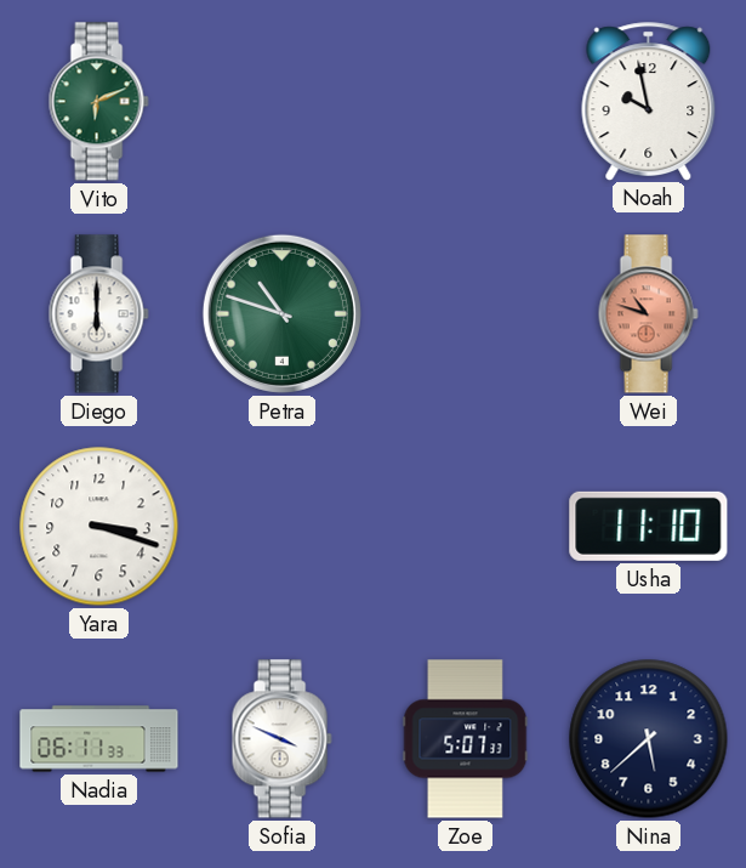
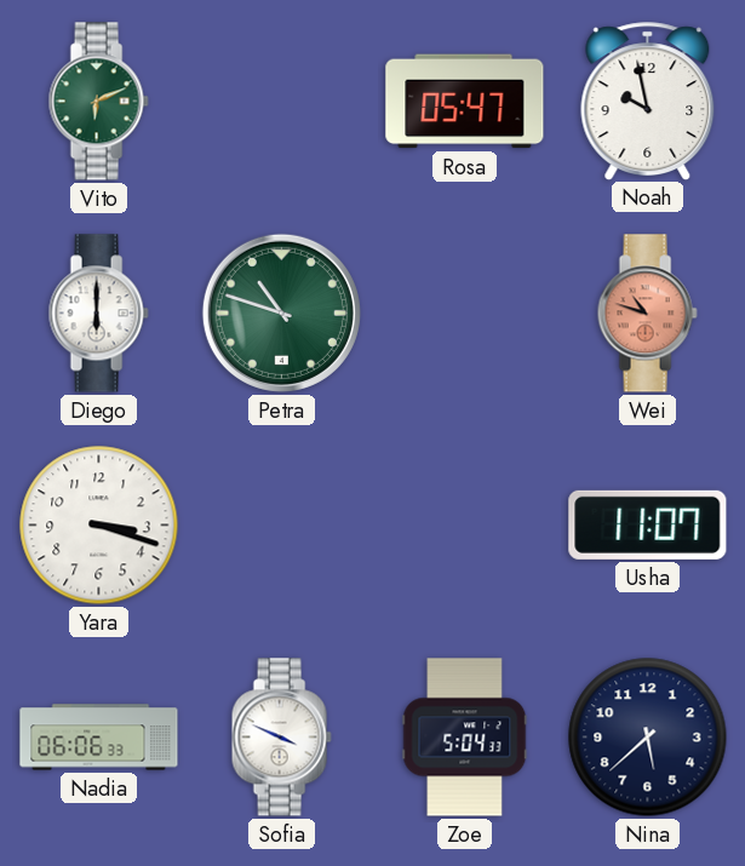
Rosa: none -> 05:47
Usha: 11:10 -> 11:07
Nadia: 06:11 -> 06:06
Zoe: 5:07 -> 5:04
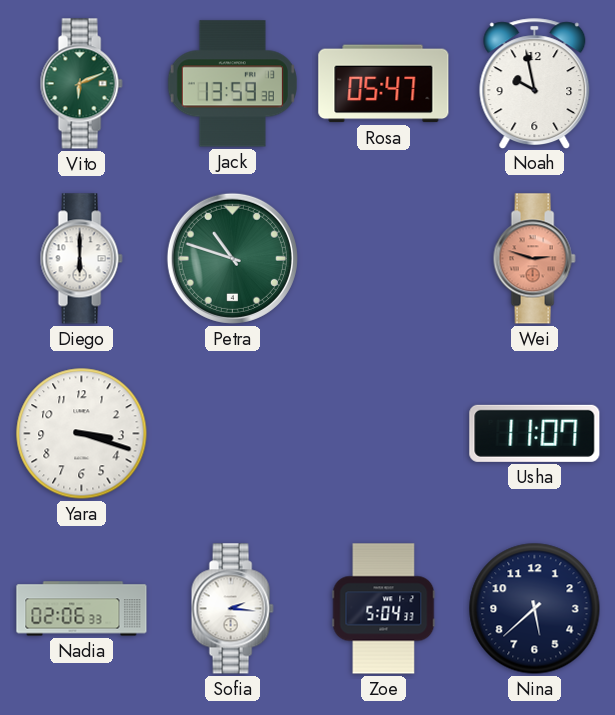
Jack: none -> 13:59
Wei: 10:48 -> 2:48
Nadia: 06:06 -> 02:06
Sofia: 3:49 -> 2:16
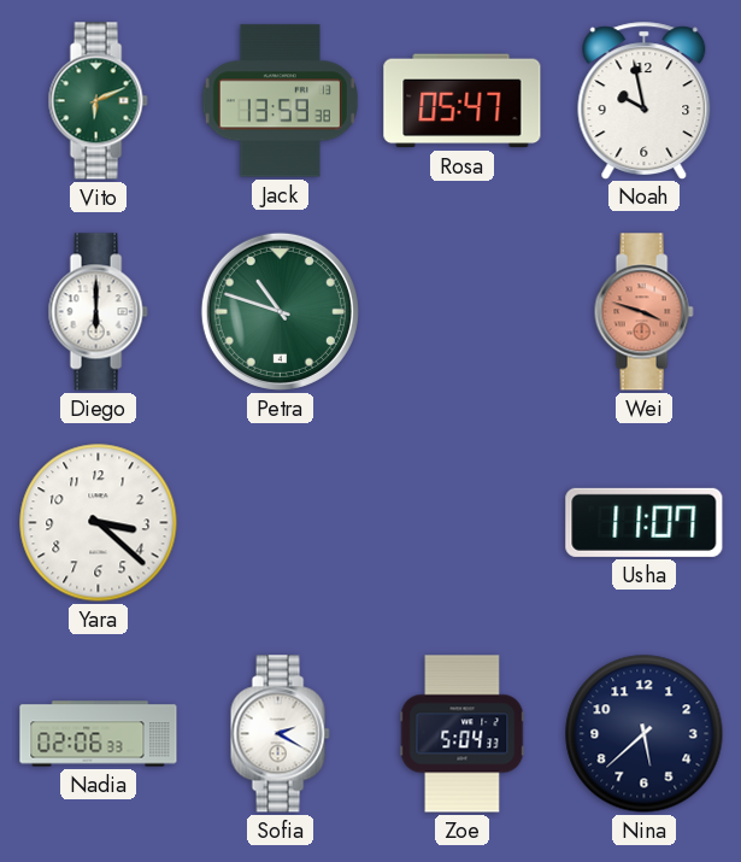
Wei: 2:48 -> 3:48
Yara: 3:18 -> 3:22
Sofia: 2:16 -> 2:20
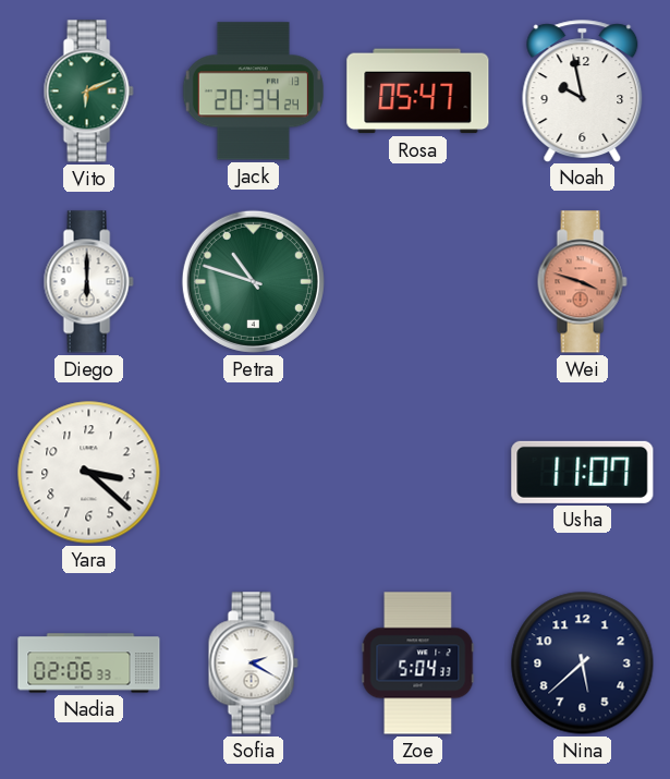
Jack: 13:59 -> 20:34
